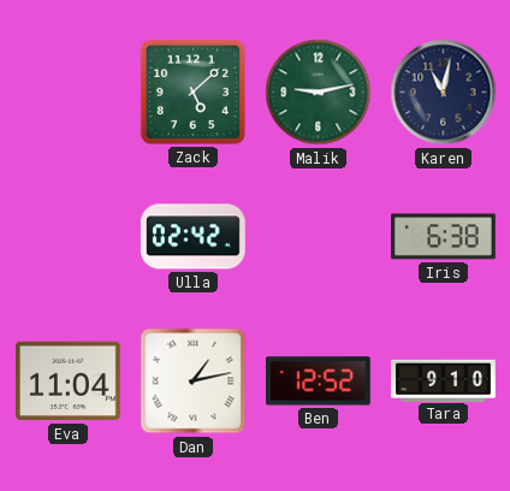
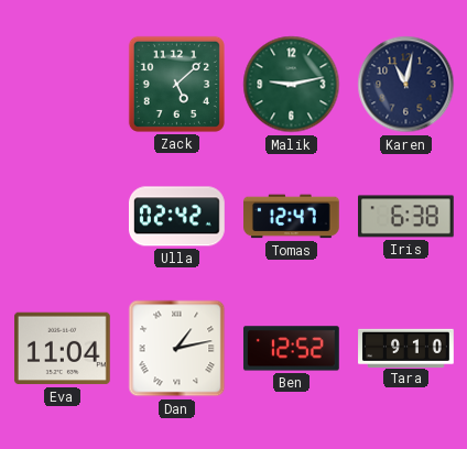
Tomas: none -> 12:47
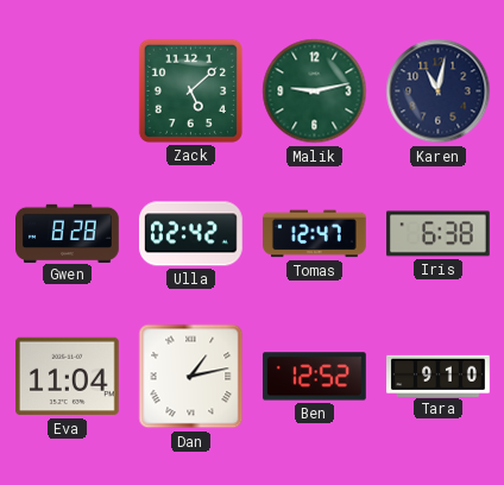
Gwen: none -> 8:28
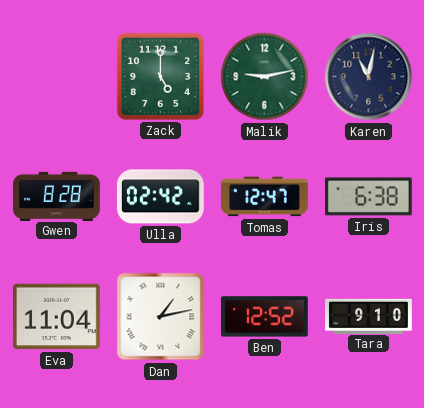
Zack: 5:08 -> 5:00
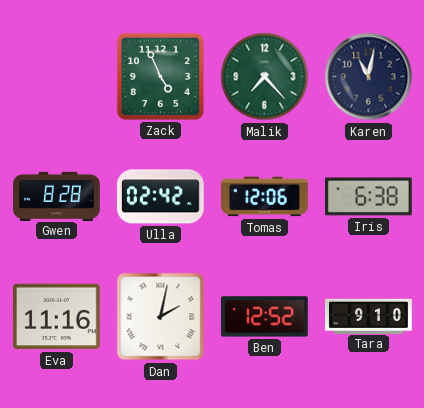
Zack: 5:00 -> 4:56
Malik: 9:13 -> 7:23
Tomas: 12:47 -> 12:06
Eva: 11:04 -> 11:16
Dan: 1:13 -> 2:02
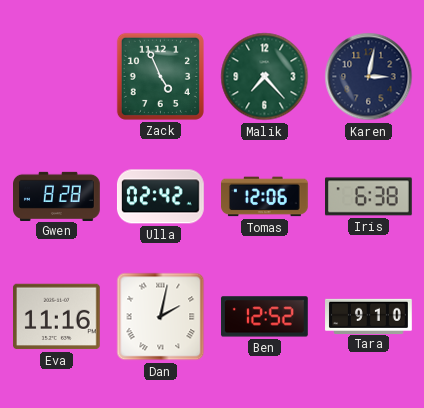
Karen: 11:02 -> 3:02
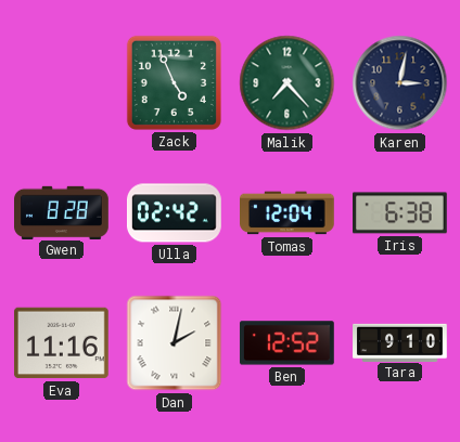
Tomas: 12:06 -> 12:04
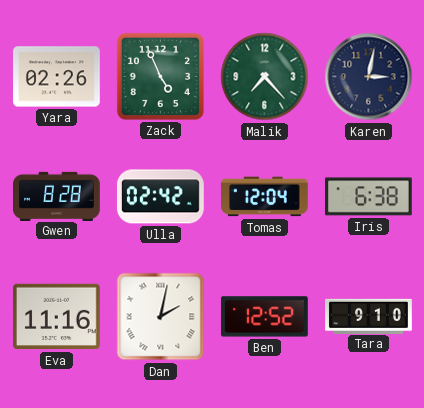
Yara: none -> 02:26
